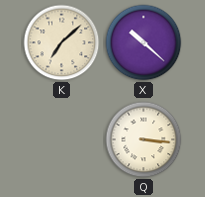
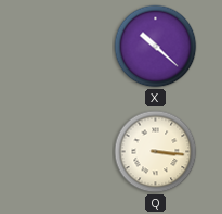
K: 7:08 -> none
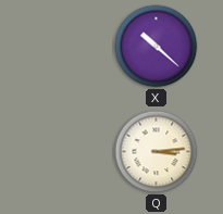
Q: 3:16 -> 3:14
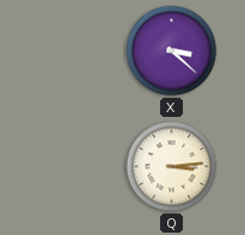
X: 10:22 -> 3:22
